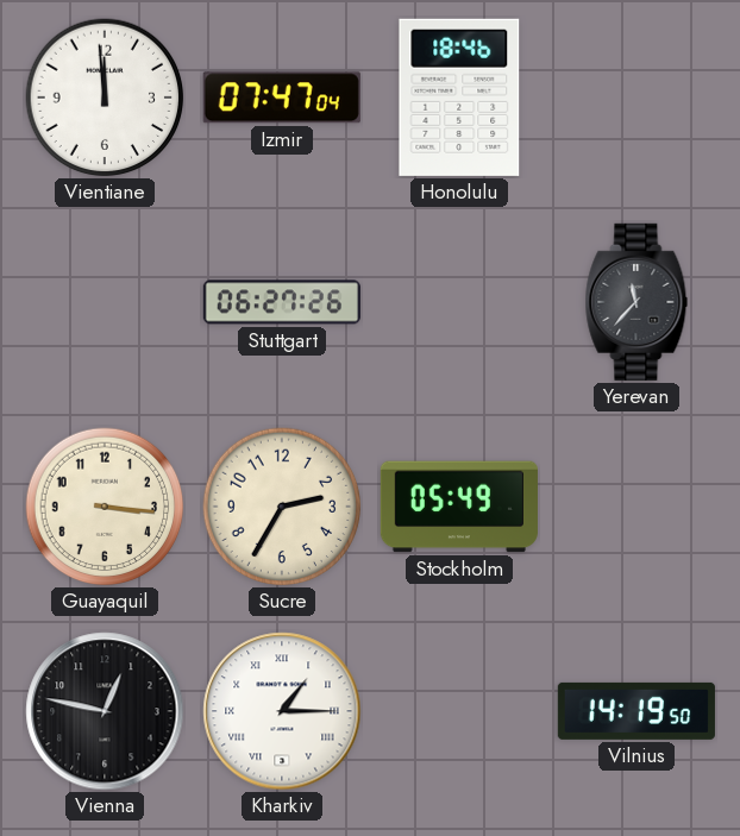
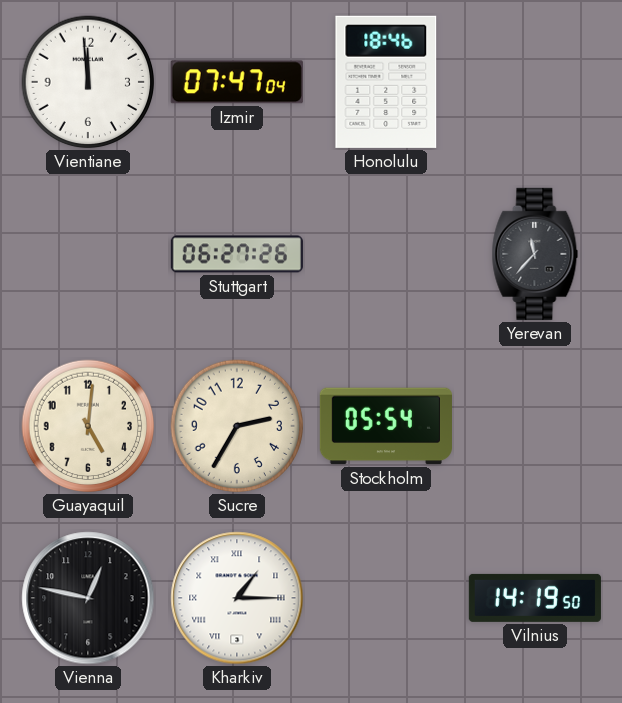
Guayaquil: 3:16 -> 5:01
Stockholm: 05:49 -> 05:54
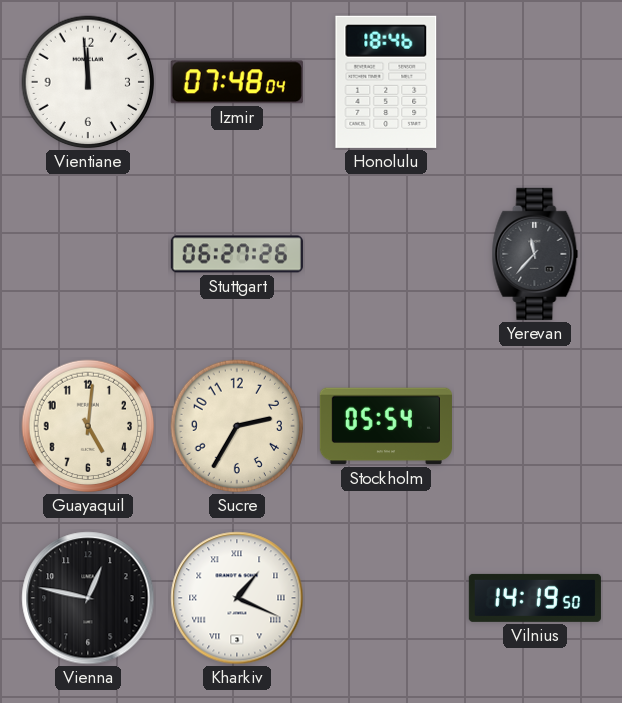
Izmir: 07:47 -> 07:48
Kharkiv: 1:15 -> 1:19
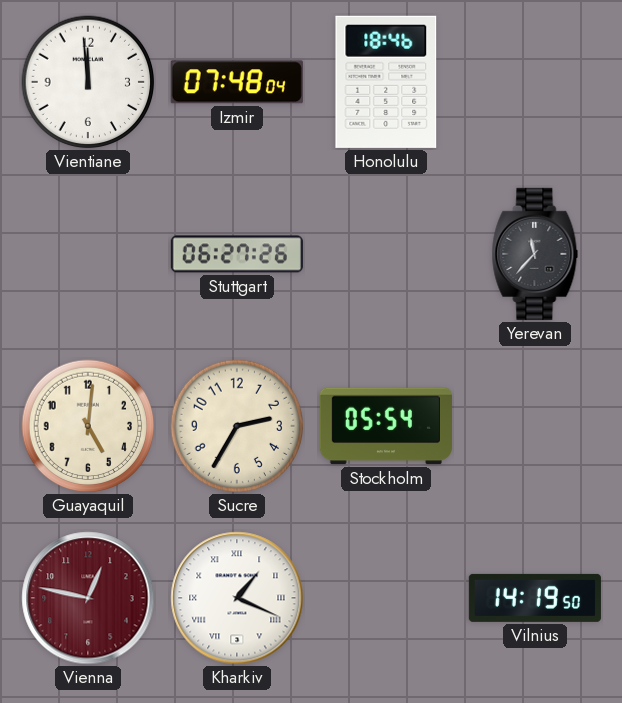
Vienna dial: black -> burgundy
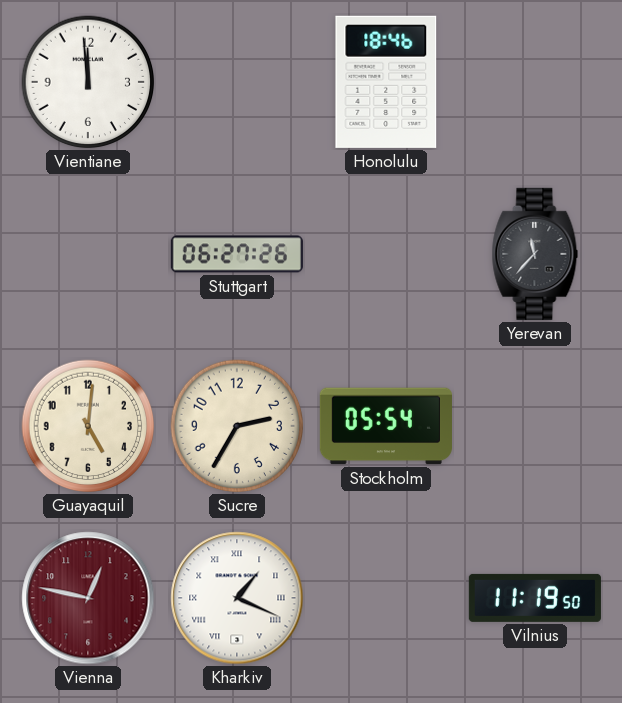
Izmir: 07:48 -> none
Vilnius: 14:19 -> 11:19
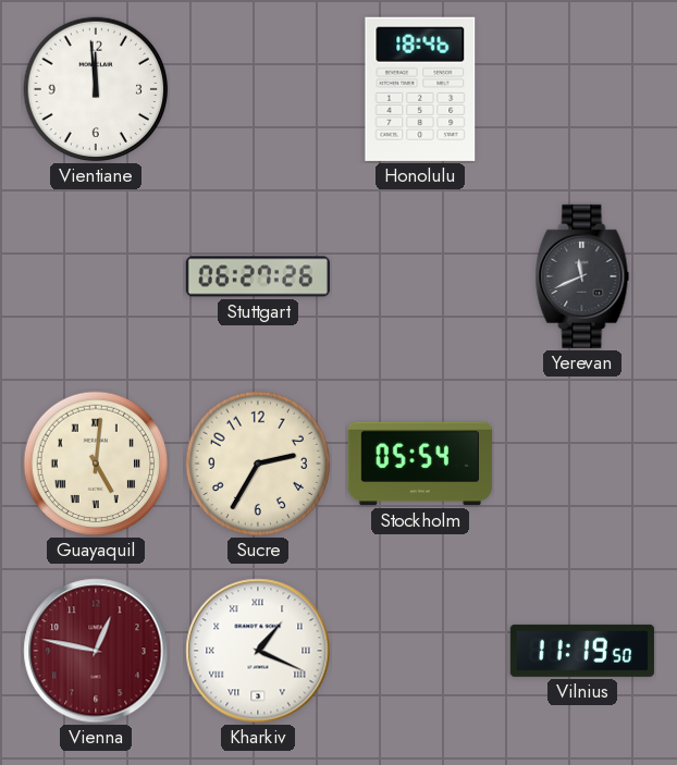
Yerevan: 11:37 -> 11:41
Guayaquil numerals: Arabic -> Roman
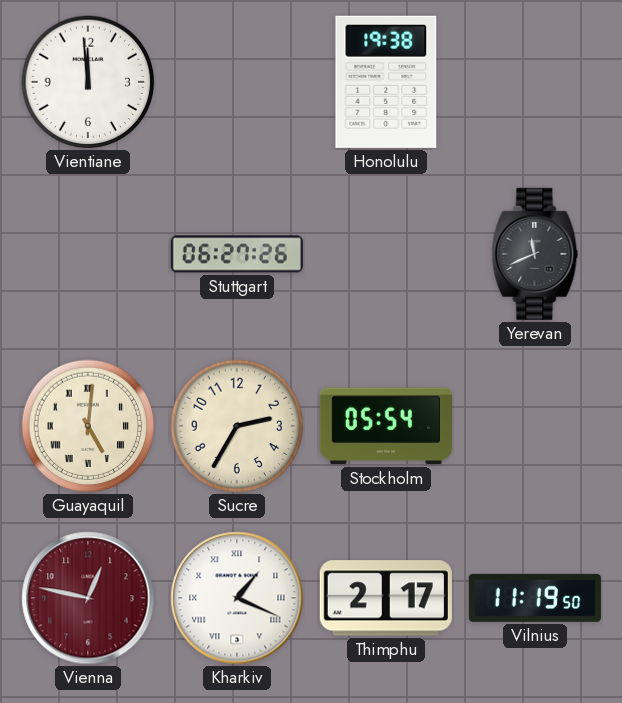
Honolulu: 18:46 -> 19:38
Thimphu: none -> 2:17
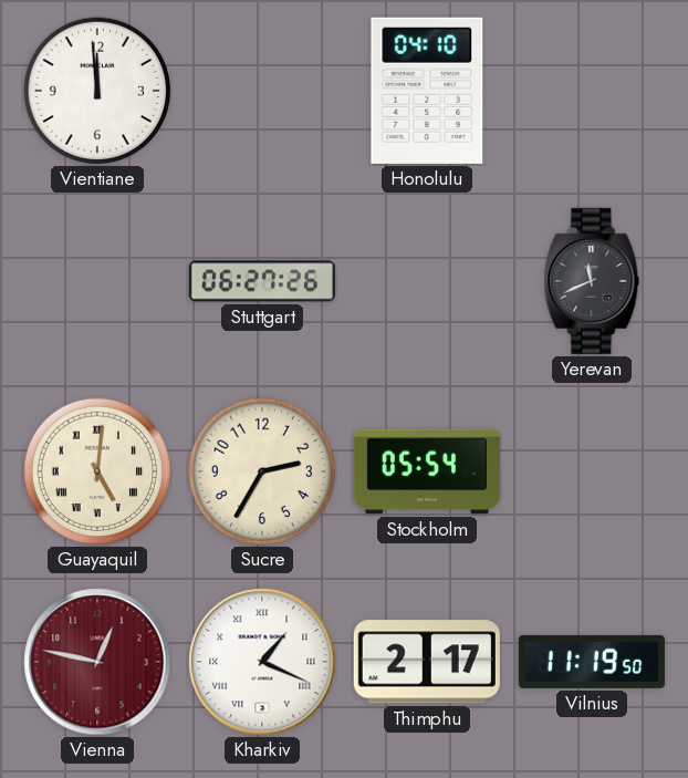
Honolulu: 19:38 -> 04:10
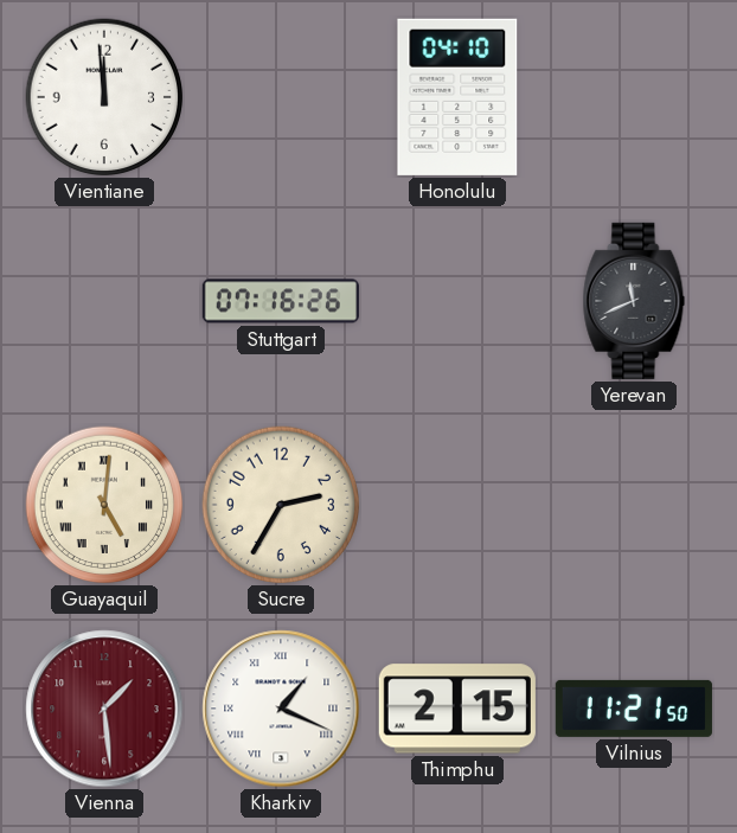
Stuttgart: 06:27 -> 07:16
Stockholm: 05:54 -> none
Vienna: 12:47 -> 1:29
Thimphu: 2:17 -> 2:15
Vilnius: 11:19 -> 11:21
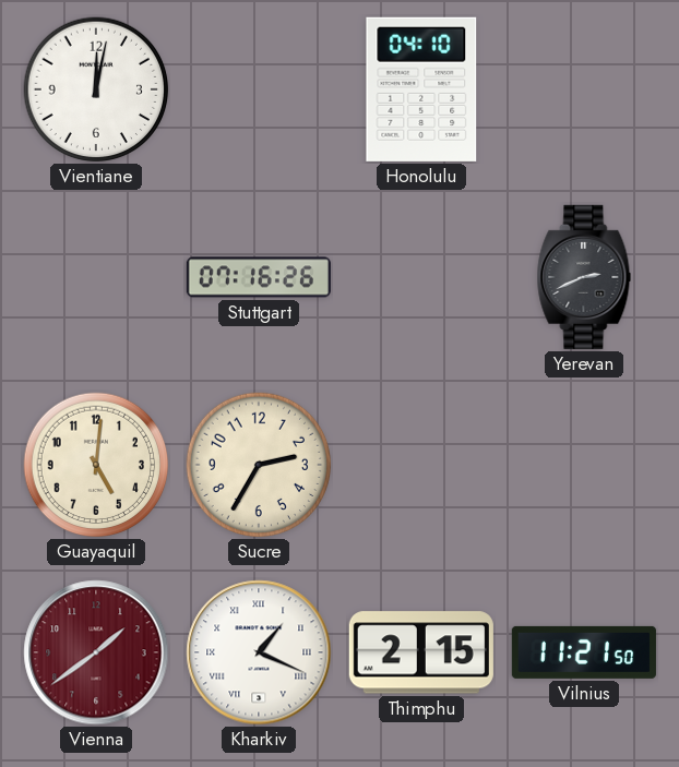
Vientiane: 11:59 -> 12:02
Yerevan: 11:41 -> 2:41
Guayaquil numerals: Roman -> Arabic
Vienna: 1:29 -> 1:39
